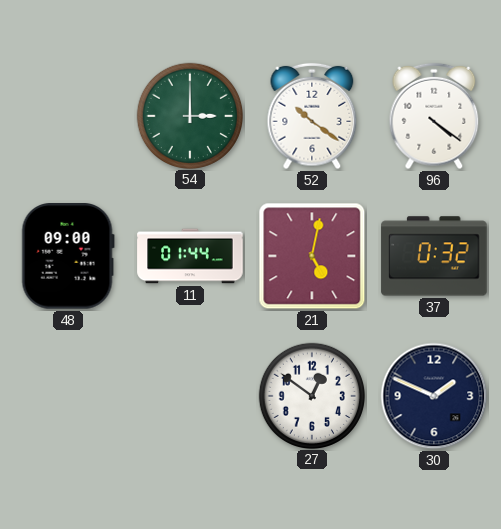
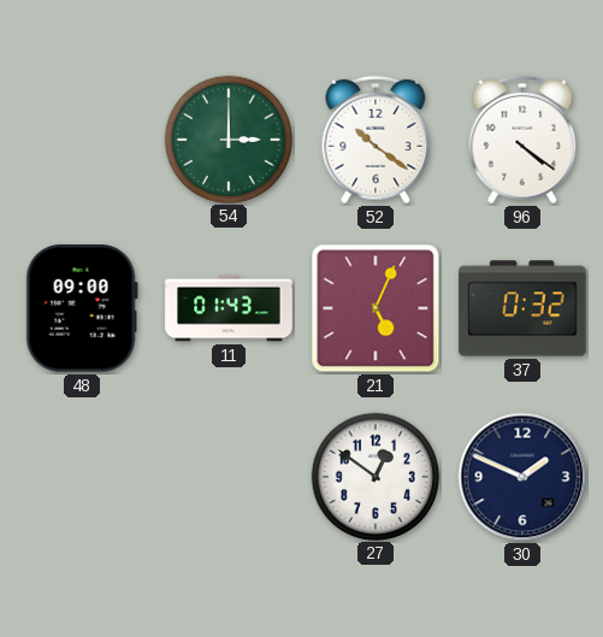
11: 01:44 -> 01:43
21: 5:02 -> 5:04
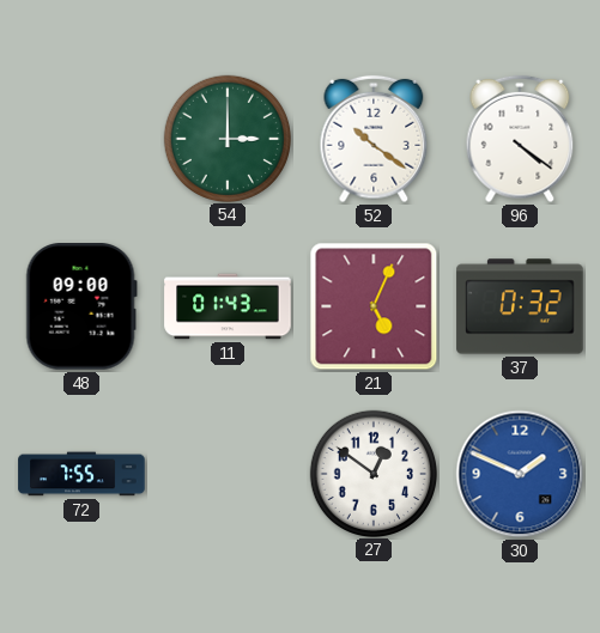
72: none -> 7:55
30 dial: navy -> blue
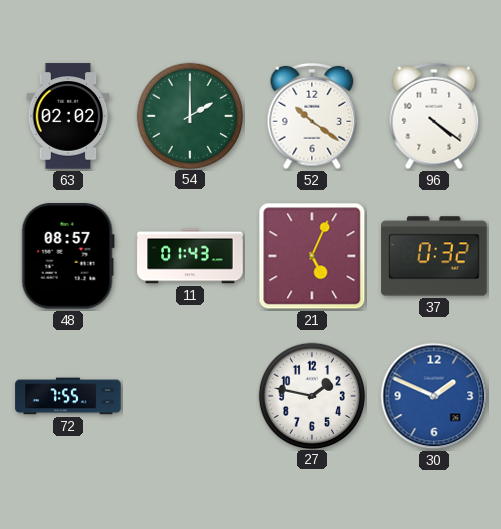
63: none -> 02:02
54: 3:00 -> 2:00
48: 09:00 -> 08:57
27: 12:51 -> 1:47
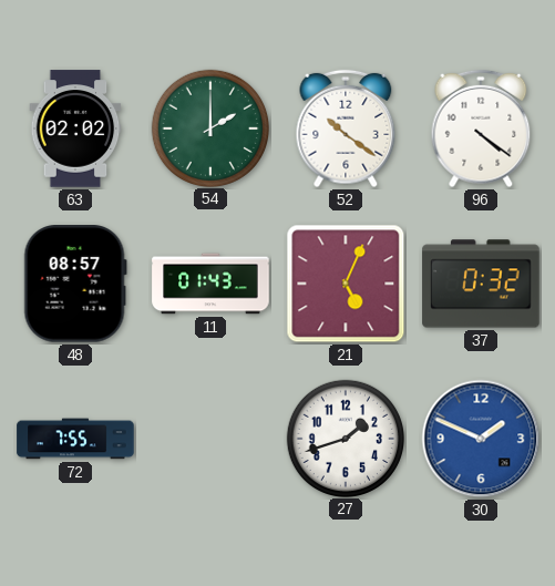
27: 1:47 -> 1:42
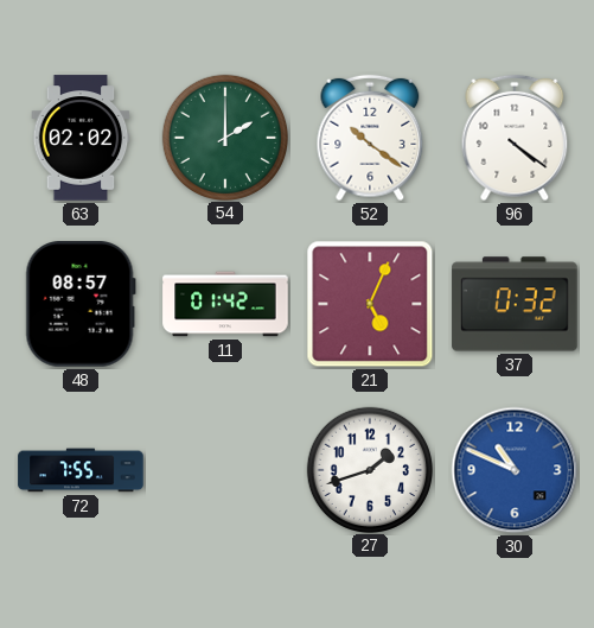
11: 01:43 -> 01:42
30: 1:49 -> 10:49
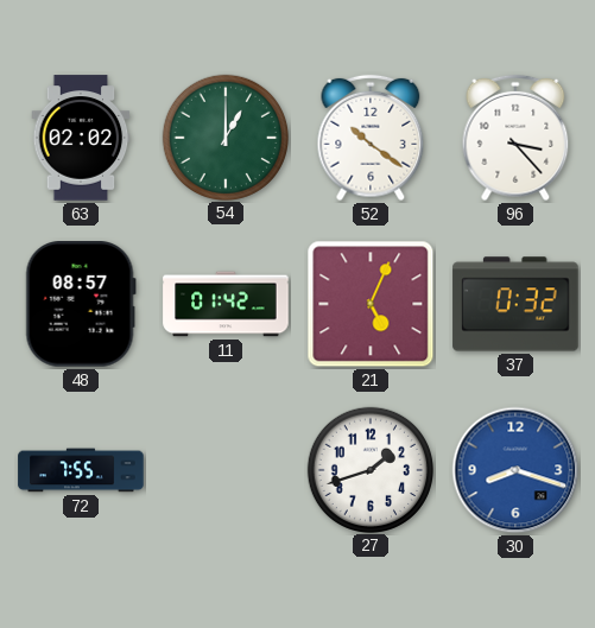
54: 2:00 -> 1:00
96: 4:21 -> 3:23
30: 10:49 -> 8:18
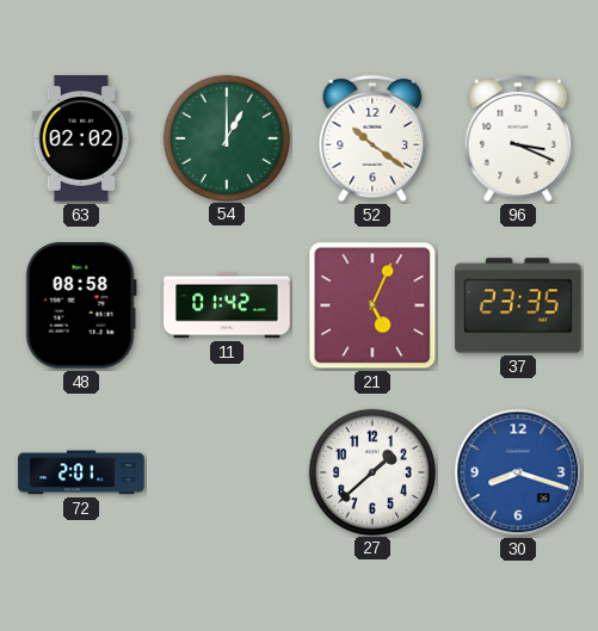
96: 3:23 -> 3:19
48: 08:57 -> 08:58
37: 0:32 -> 23:35
72: 7:55 -> 2:01
27: 1:42 -> 1:38
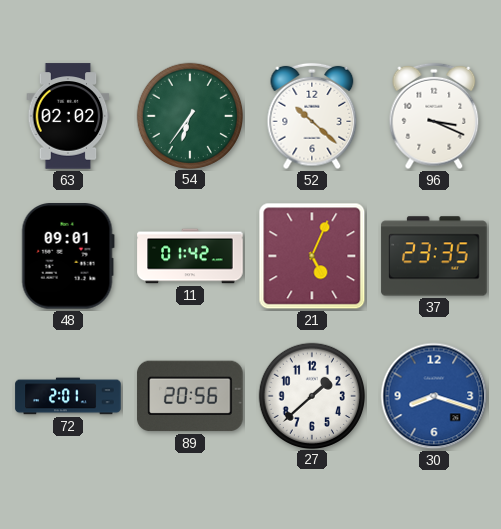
54: 1:00 -> 6:36
52: 10:21 -> 10:22
48: 08:58 -> 09:01
89: none -> 20:56
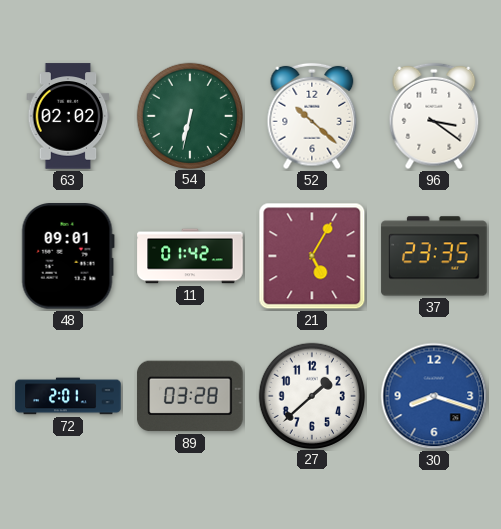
54: 6:36 -> 6:32
96: 3:19 -> 3:21
21: 5:04 -> 5:05
89: 20:56 -> 03:28
